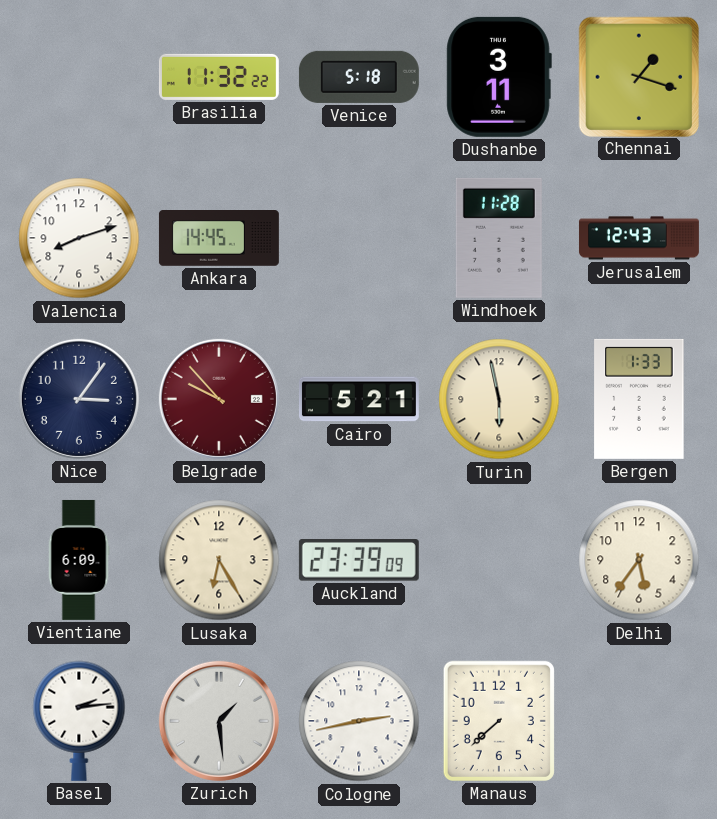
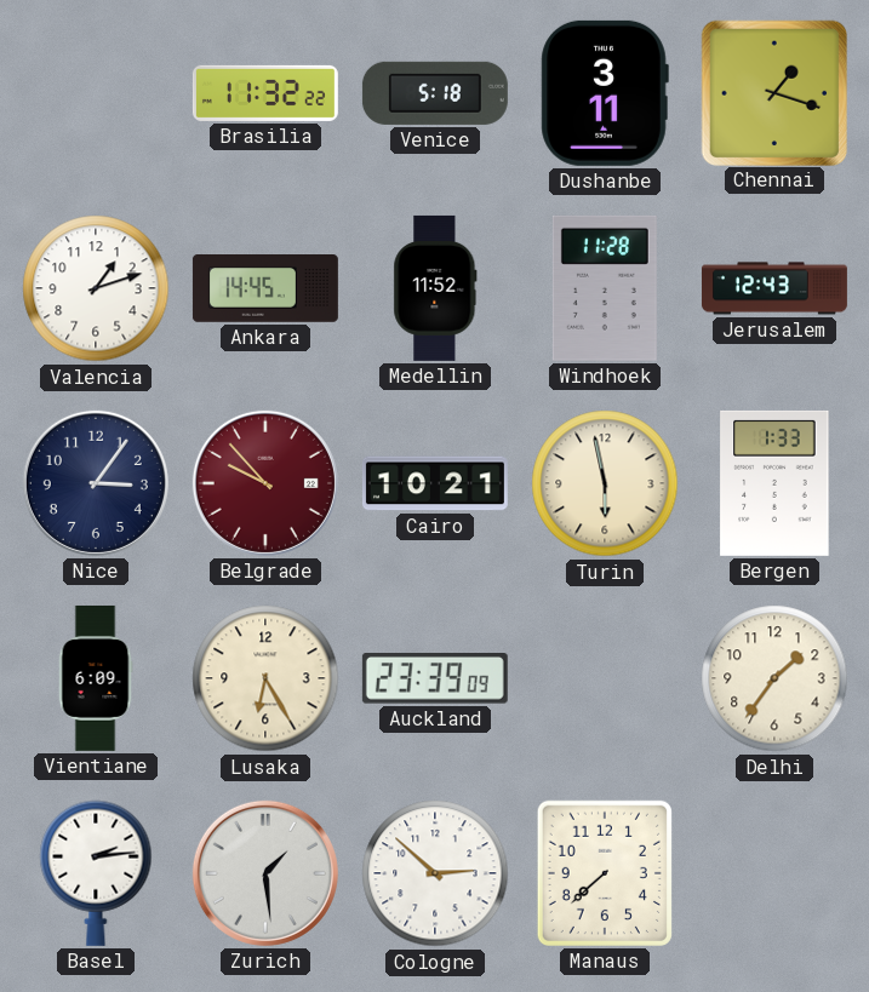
Valencia: 8:12 -> 1:12
Medellin: none -> 11:52
Cairo: 5:21 -> 10:21
Delhi: 5:36 -> 1:36
Cologne: 2:43 -> 2:52
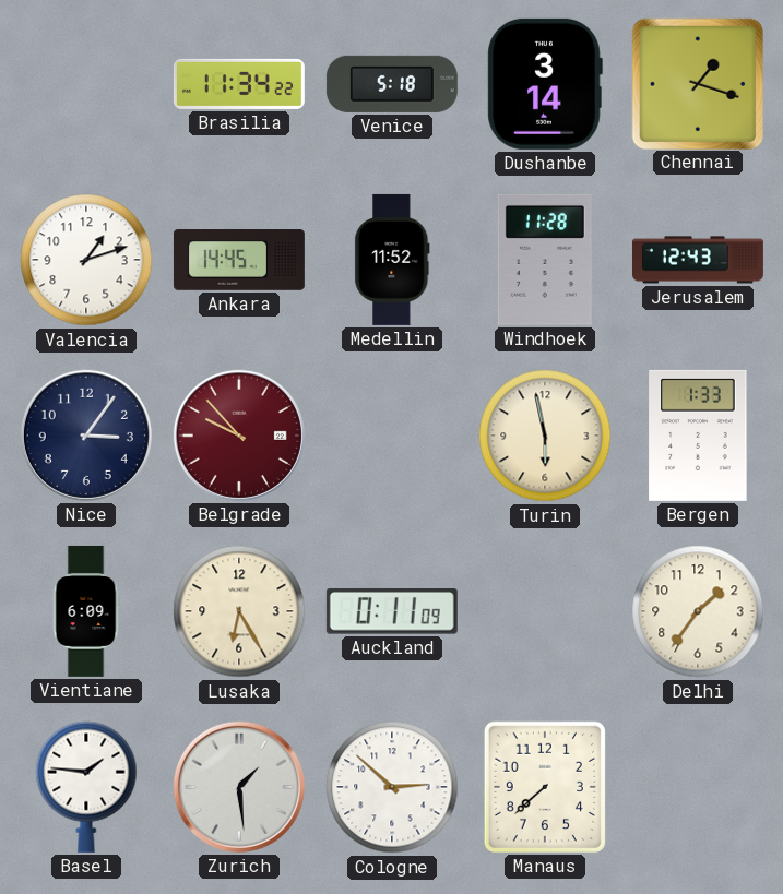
Brasilia: 11:32 -> 11:34
Dushanbe: 3:11 -> 3:14
Cairo: 10:21 -> none
Auckland: 23:39 -> 0:11
Basel: 2:14 -> 1:46
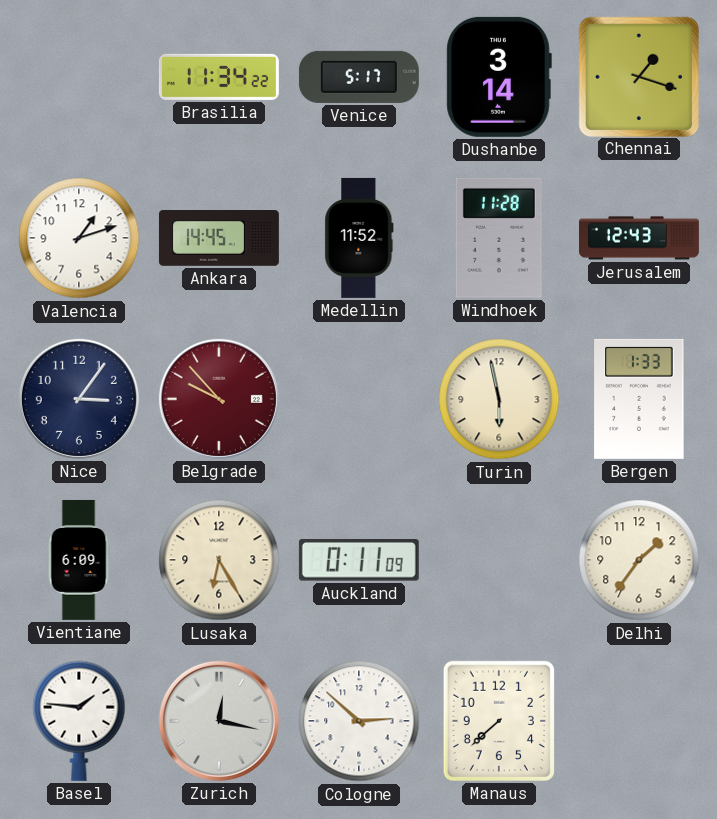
Venice: 5:18 -> 5:17
Zurich: 1:29 -> 12:17
